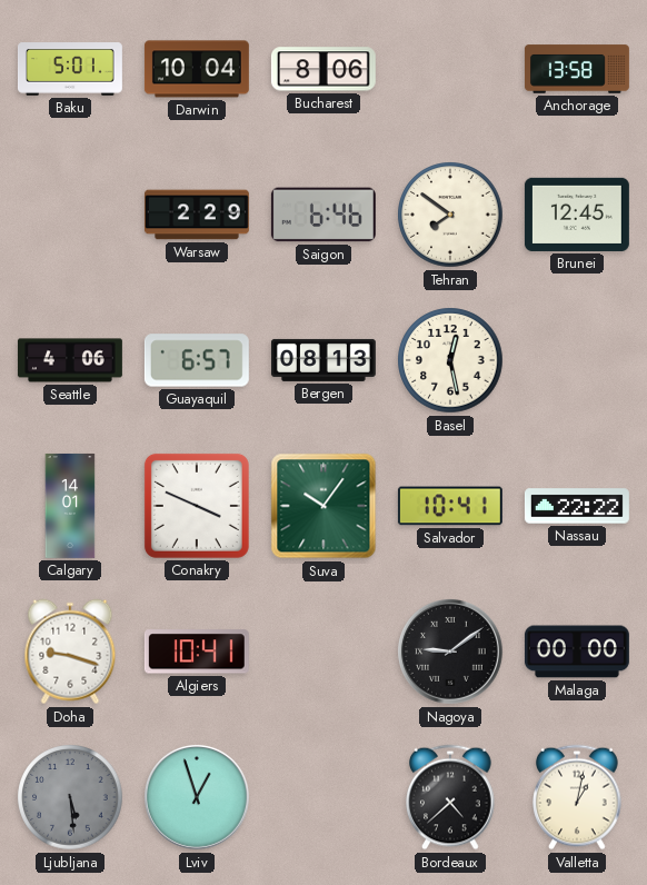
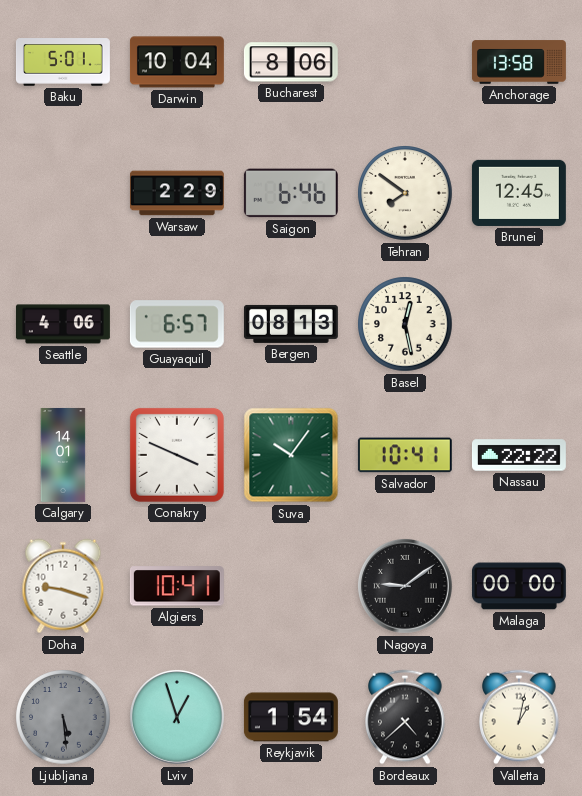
Reykjavik: none -> 1:54
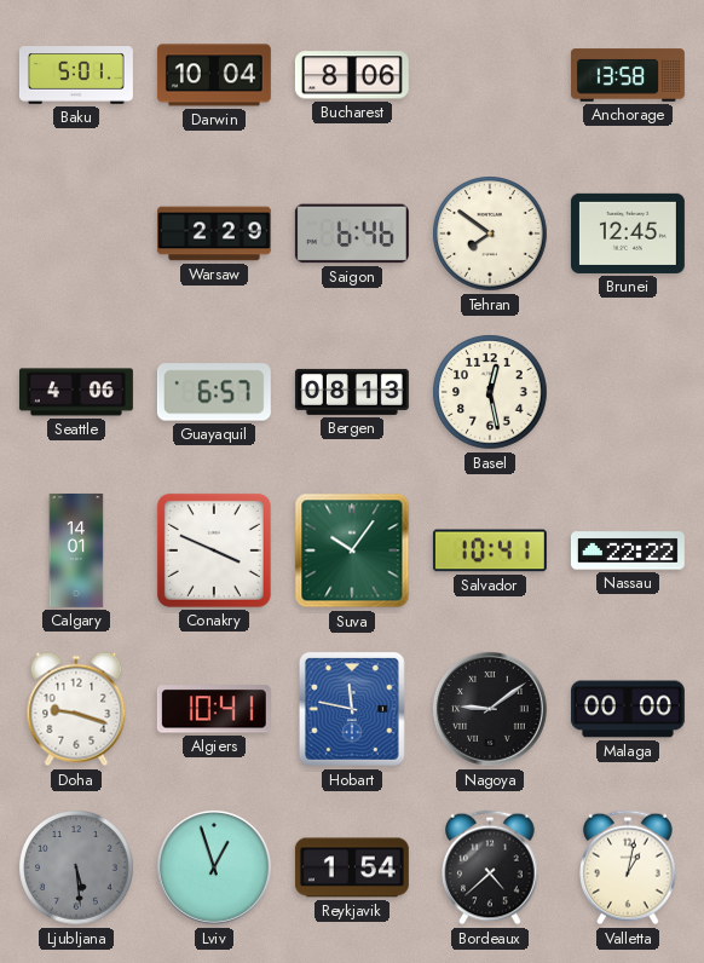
Hobart: none -> 11:47
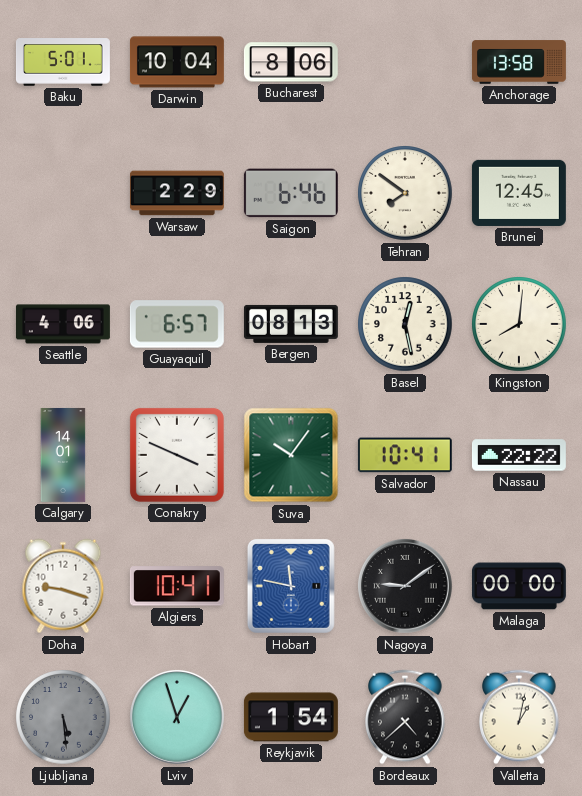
Kingston: none -> 8:01
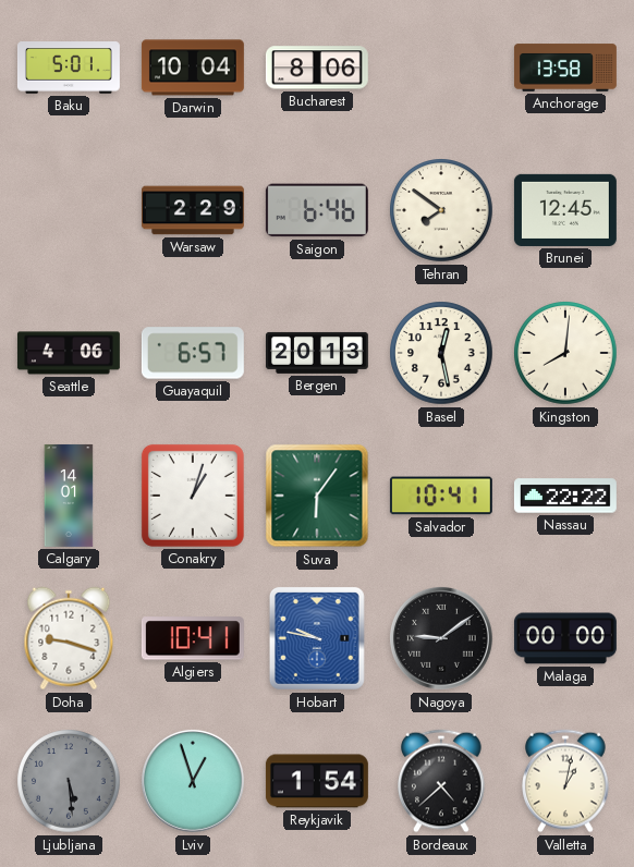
Bergen: 08:13 -> 20:13
Conakry: 3:49 -> 1:03
Suva: 10:06 -> 6:06
Hobart: 11:47 -> 9:47
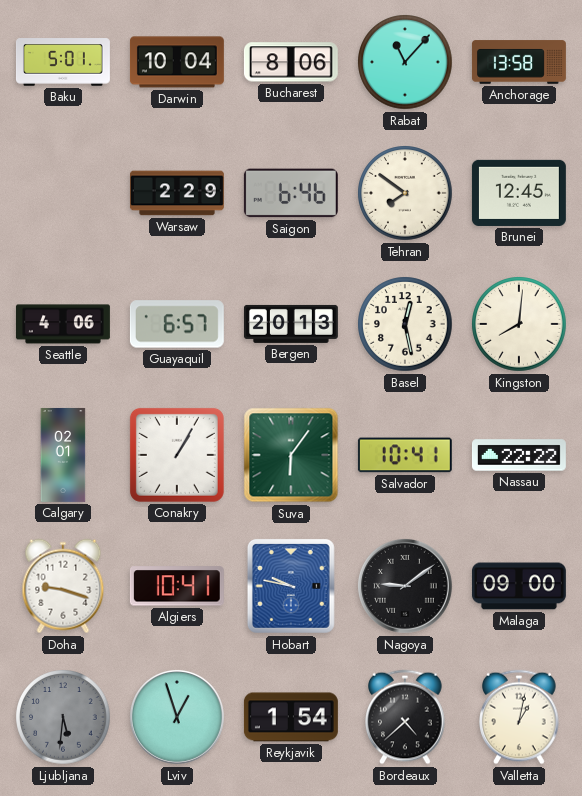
Rabat: none -> 11:07
Calgary: 14:01 -> 02:01
Conakry: 1:03 -> 1:05
Malaga: 00:00 -> 09:00
Ljubljana: 5:29 -> 5:31
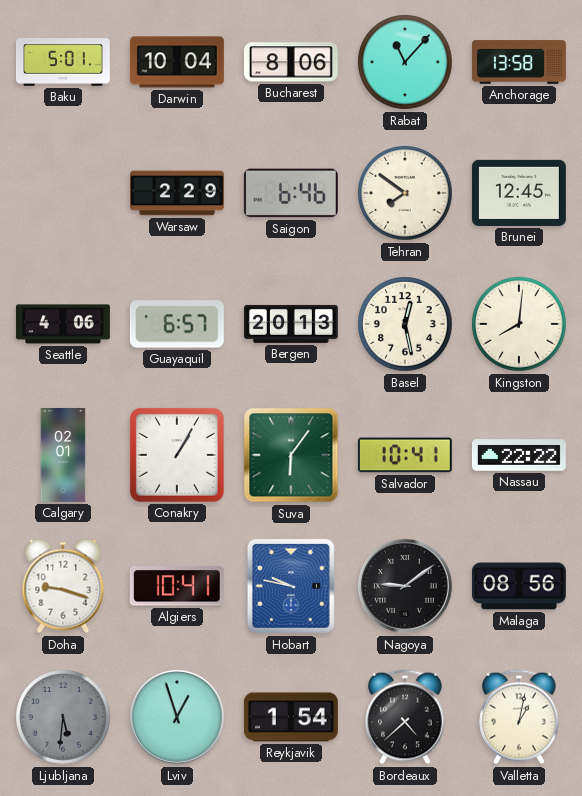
Malaga: 09:00 -> 08:56
